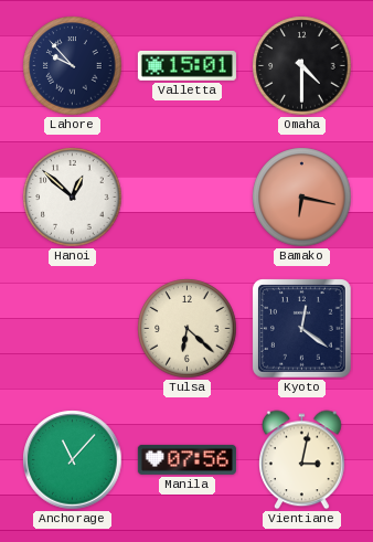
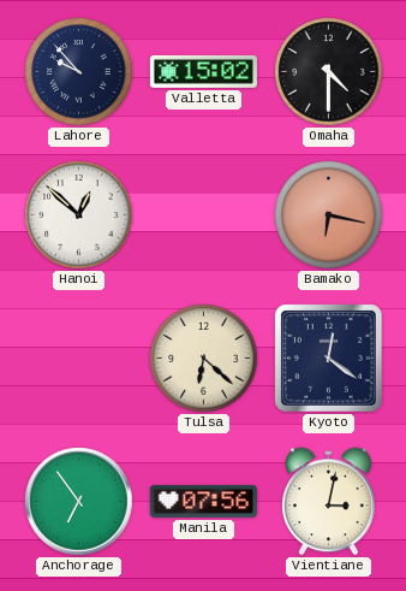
Valletta: 15:01 -> 15:02
Anchorage: 11:07 -> 6:54
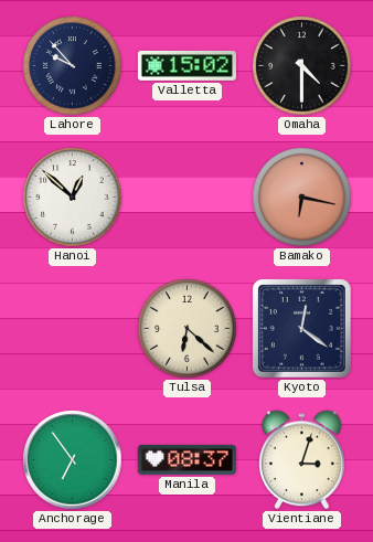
Manila: 07:56 -> 08:37
Vientiane: 3:02 -> 3:03
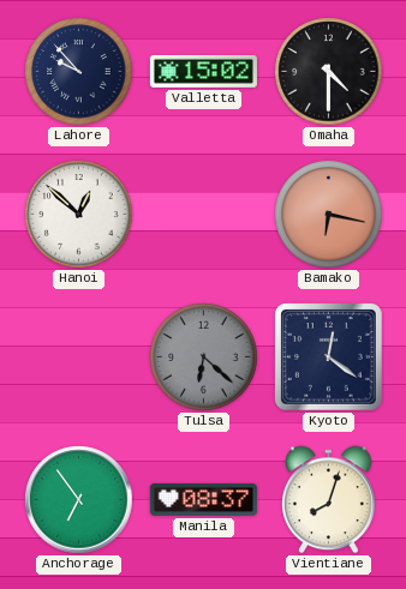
Tulsa dial: cream -> grey
Vientiane: 3:03 -> 8:03
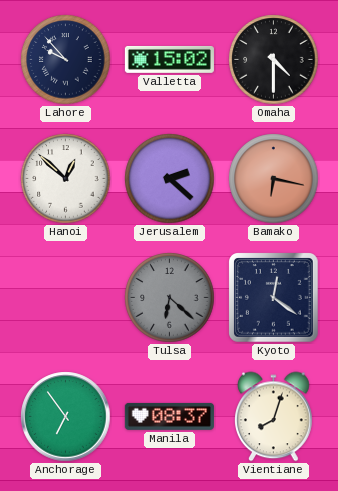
Jerusalem: none -> 2:22
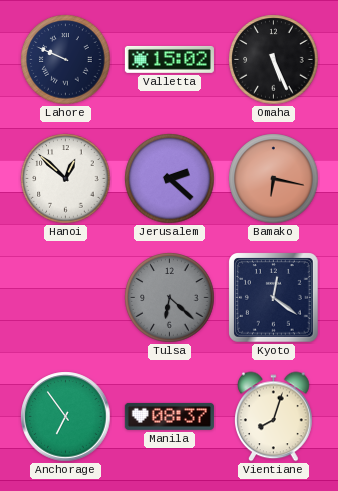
Lahore: 9:53 -> 9:49
Omaha: 4:30 -> 5:26
